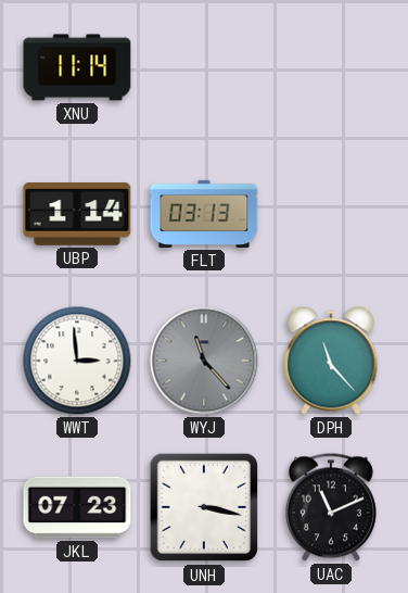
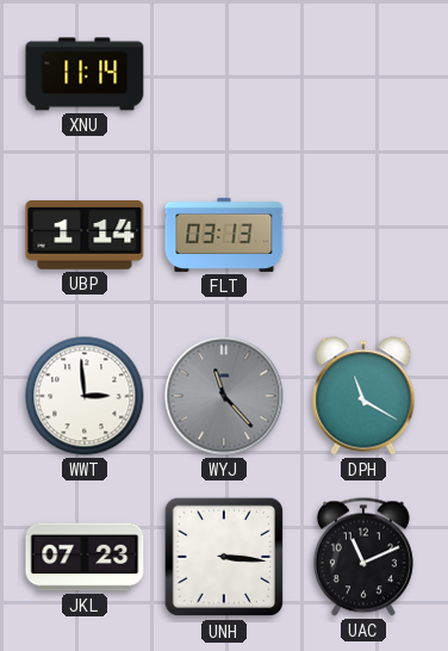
DPH: 11:23 -> 11:20
UNH: 3:17 -> 3:16
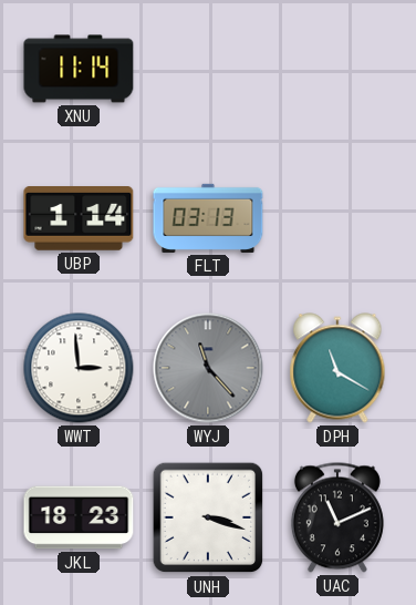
JKL: 07:23 -> 18:23
UNH: 3:16 -> 3:18
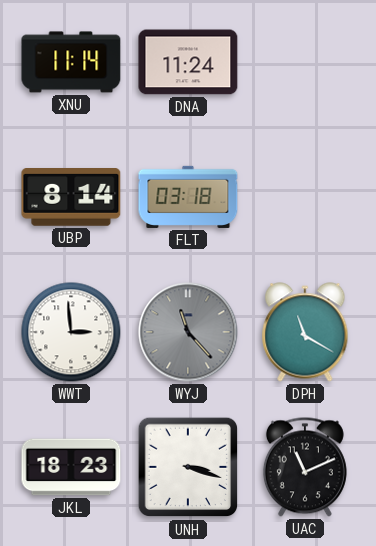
DNA: none -> 11:24
UBP: 1:14 -> 8:14
FLT: 03:13 -> 03:18
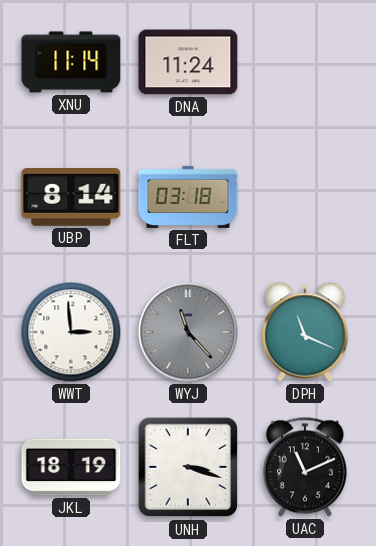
DPH: 11:20 -> 11:19
JKL: 18:23 -> 18:19
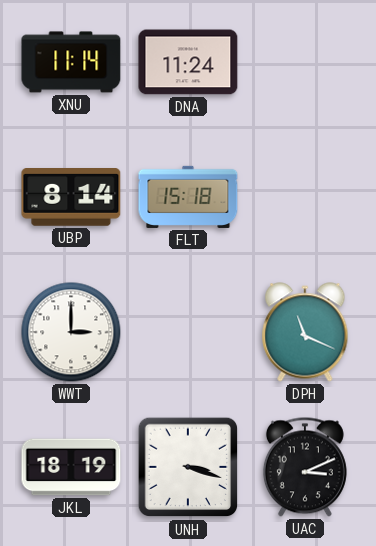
FLT: 03:18 -> 15:18
WWT: 2:59 -> 3:00
WYJ: 11:23 -> none
UAC: 11:11 -> 3:11
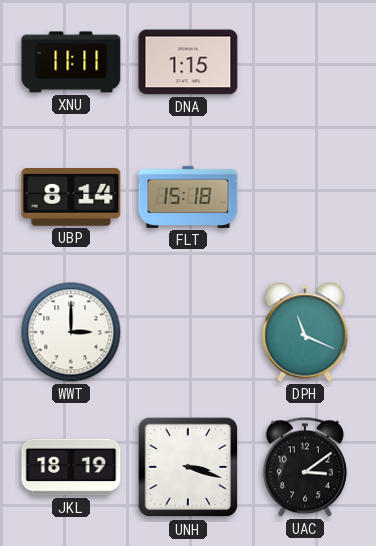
XNU: 11:14 -> 11:11
DNA: 11:24 -> 1:15
UAC: 3:11 -> 3:09
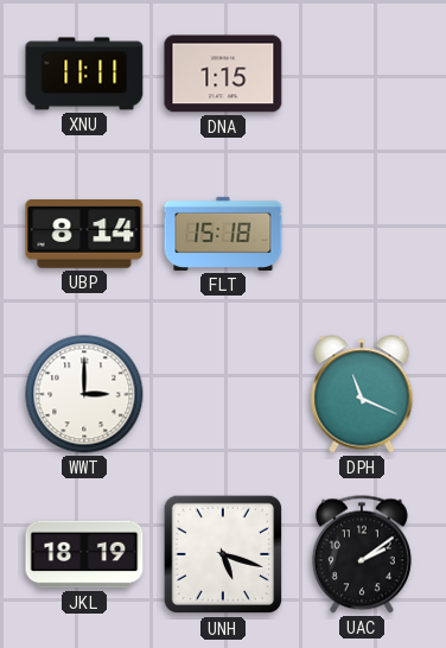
UNH: 3:18 -> 5:18
UAC: 3:09 -> 2:09
